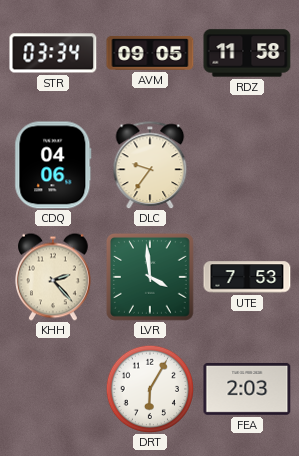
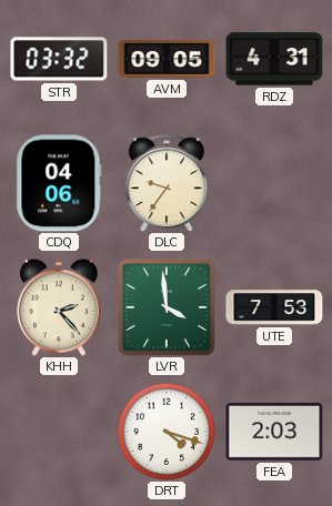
STR: 03:34 -> 03:32
RDZ: 11:58 -> 4:31
DRT: 6:05 -> 4:18
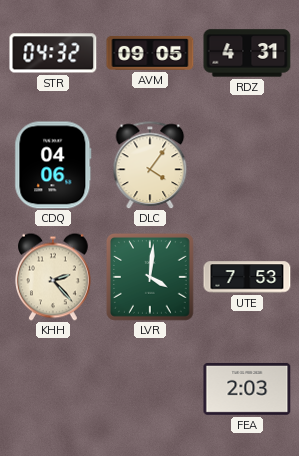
STR: 03:32 -> 04:32
DLC: 9:36 -> 4:06
LVR: 3:59 -> 4:01
DRT: 4:18 -> none
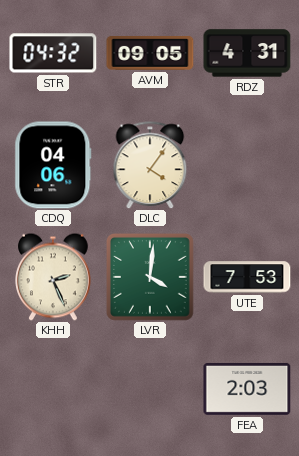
KHH: 2:23 -> 2:26
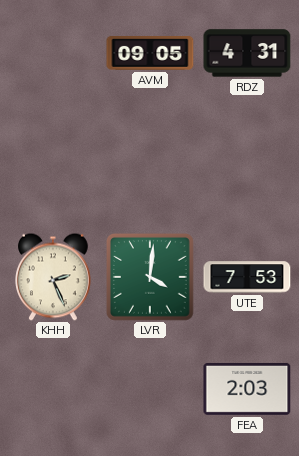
STR: 04:32 -> none
CDQ: 04:06 -> none
DLC: 4:06 -> none
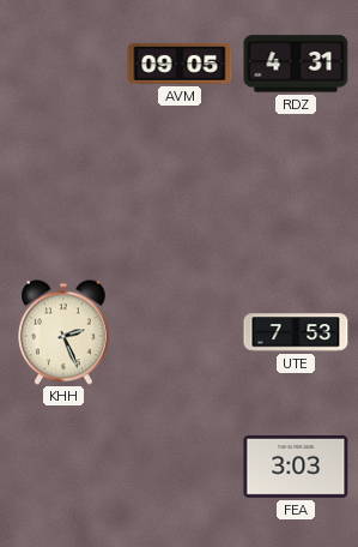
LVR: 4:01 -> none
FEA: 2:03 -> 3:03
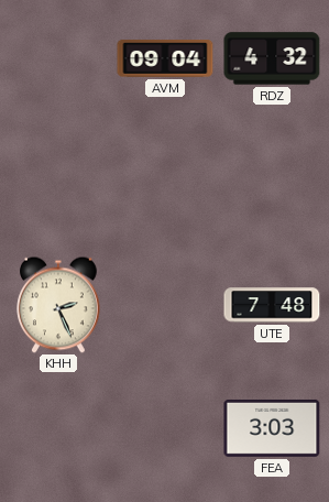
AVM: 09:05 -> 09:04
RDZ: 4:31 -> 4:32
UTE: 7:53 -> 7:48
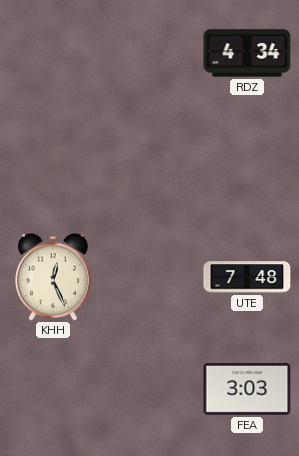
AVM: 09:04 -> none
RDZ: 4:32 -> 4:34
KHH: 2:26 -> 12:26
